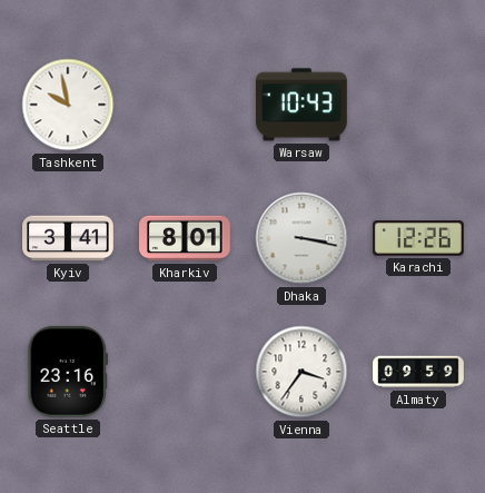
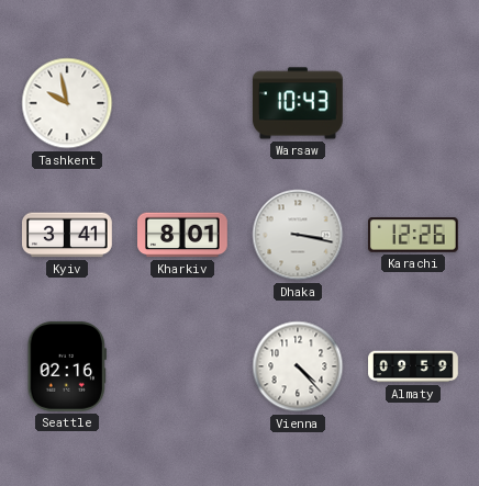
Seattle: 23:16 -> 02:16
Vienna: 3:36 -> 4:23
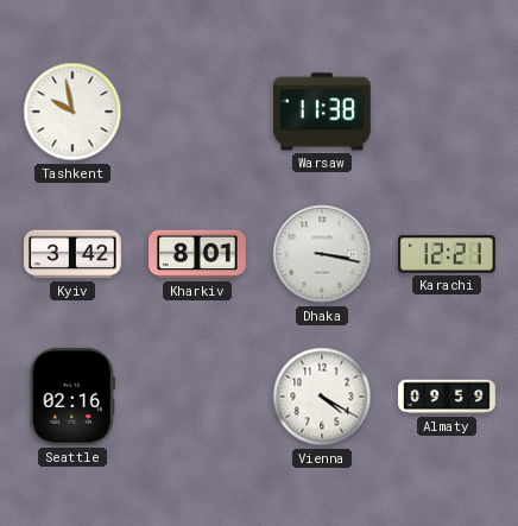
Warsaw: 10:43 -> 11:38
Kyiv: 3:41 -> 3:42
Karachi: 12:26 -> 12:21
Vienna: 4:23 -> 4:20
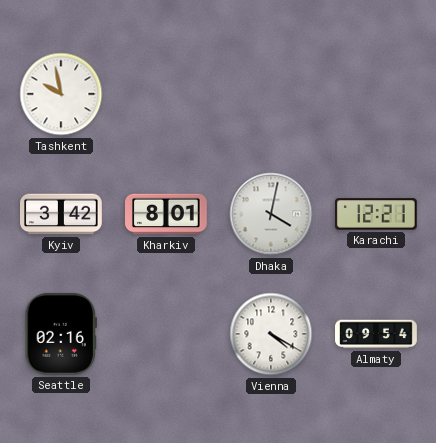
Warsaw: 11:38 -> none
Dhaka: 3:17 -> 4:02
Almaty: 09:59 -> 09:54
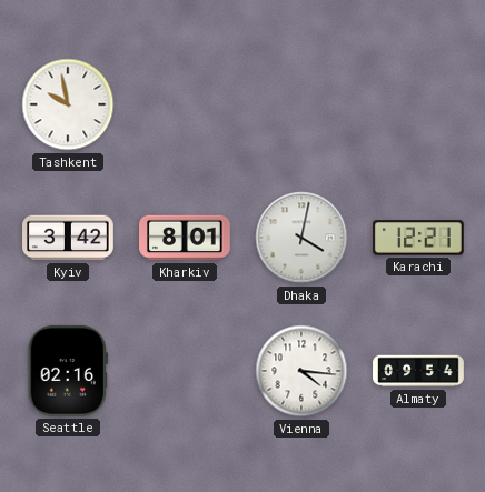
Vienna: 4:20 -> 4:16
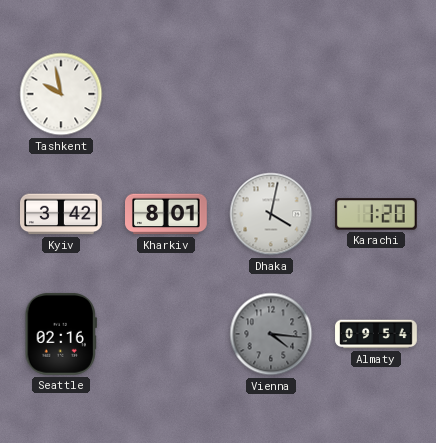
Karachi: 12:21 -> 1:20
Vienna dial: white -> grey
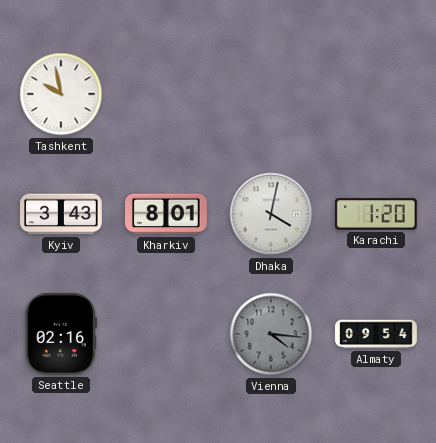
Kyiv: 3:42 -> 3:43
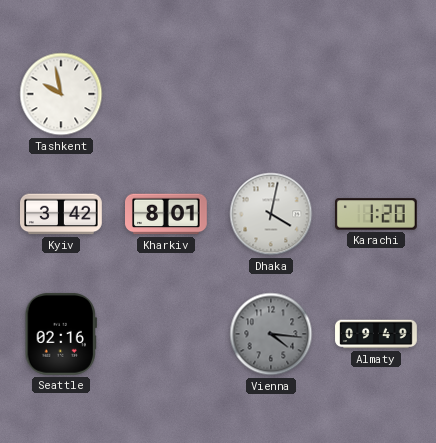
Kyiv: 3:43 -> 3:42
Almaty: 09:54 -> 09:49
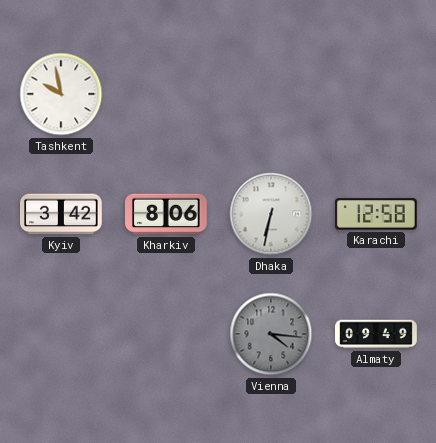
Kharkiv: 8:01 -> 8:06
Dhaka: 4:02 -> 6:32
Karachi: 1:20 -> 12:58
Seattle: 02:16 -> none
